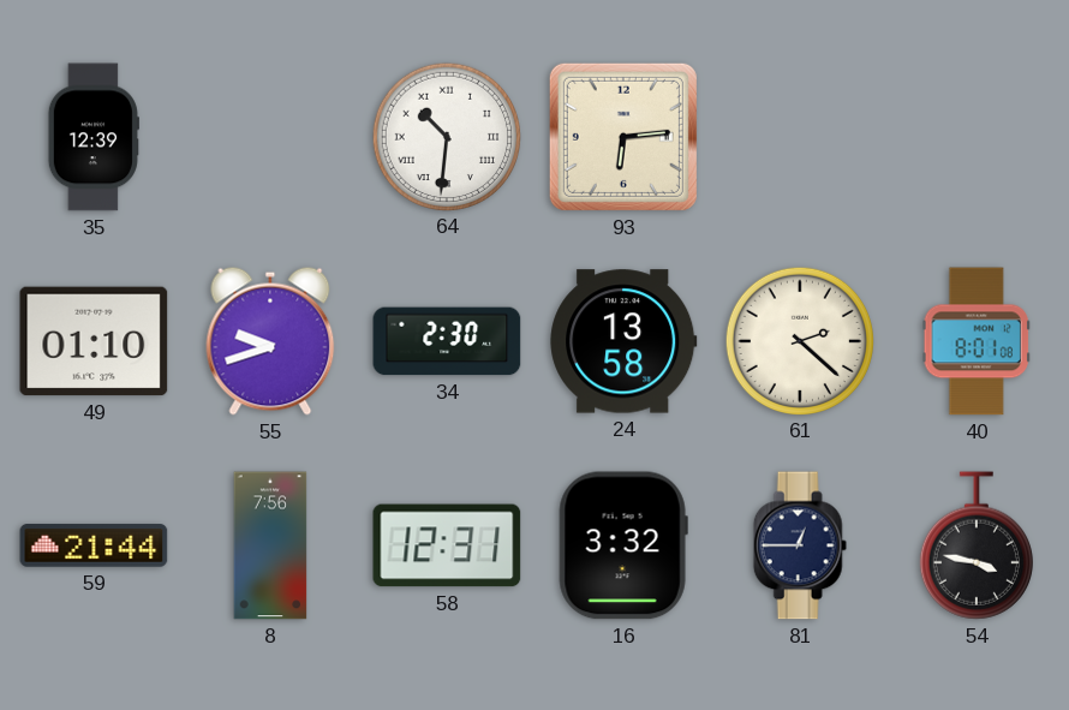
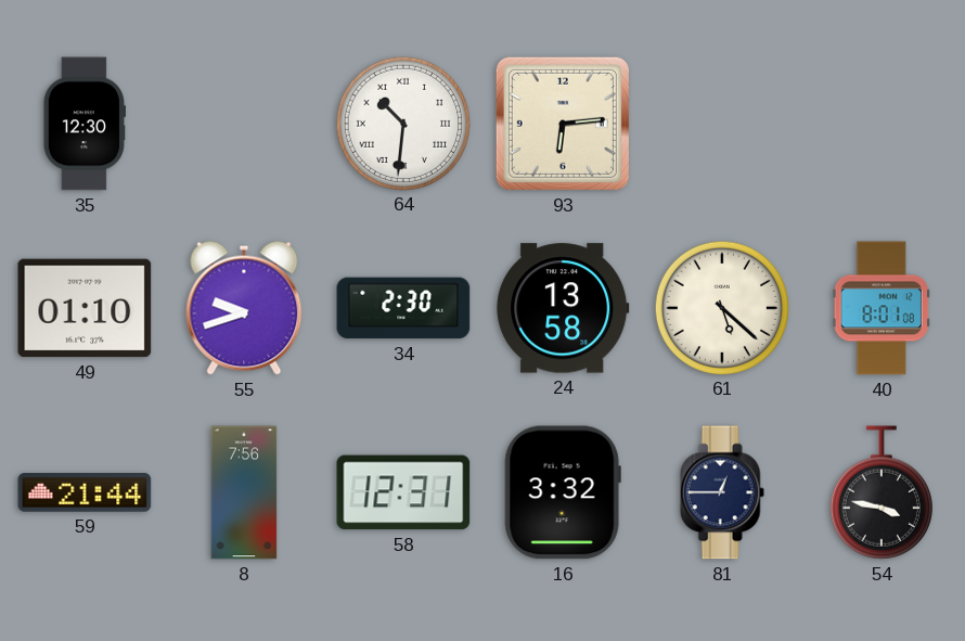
35: 12:39 -> 12:30
61: 2:22 -> 5:22
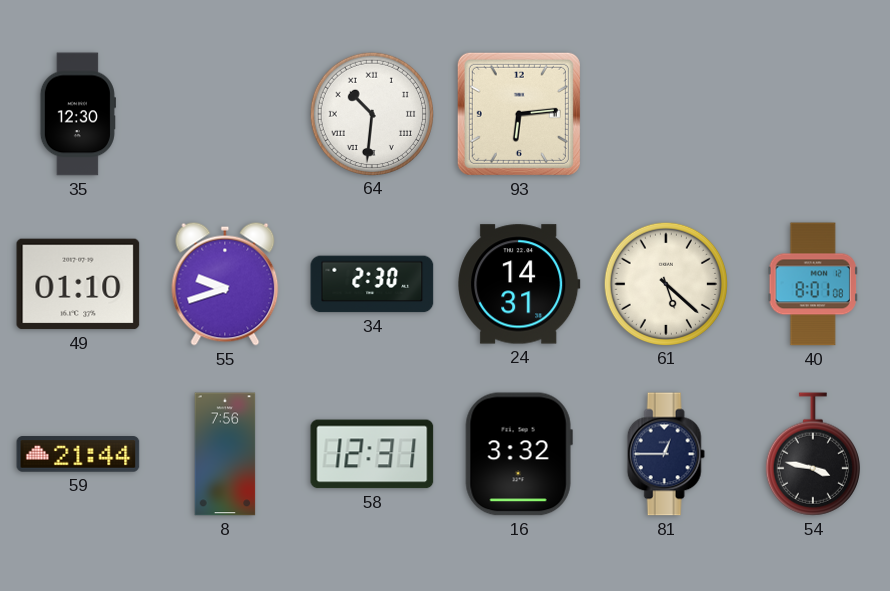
24: 13:58 -> 14:31
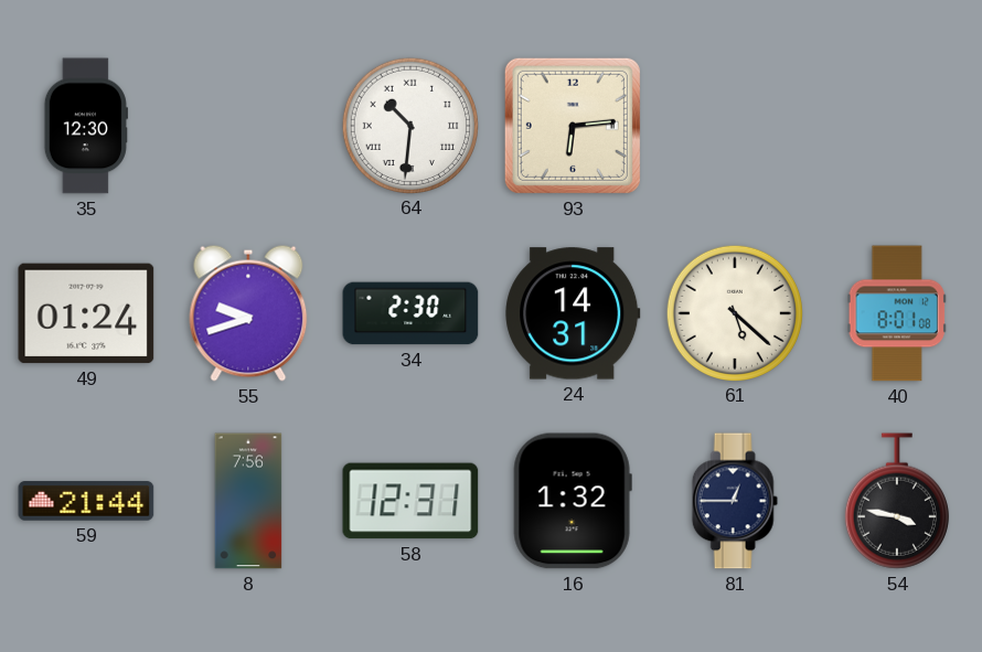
49: 01:10 -> 01:24
16: 3:32 -> 1:32
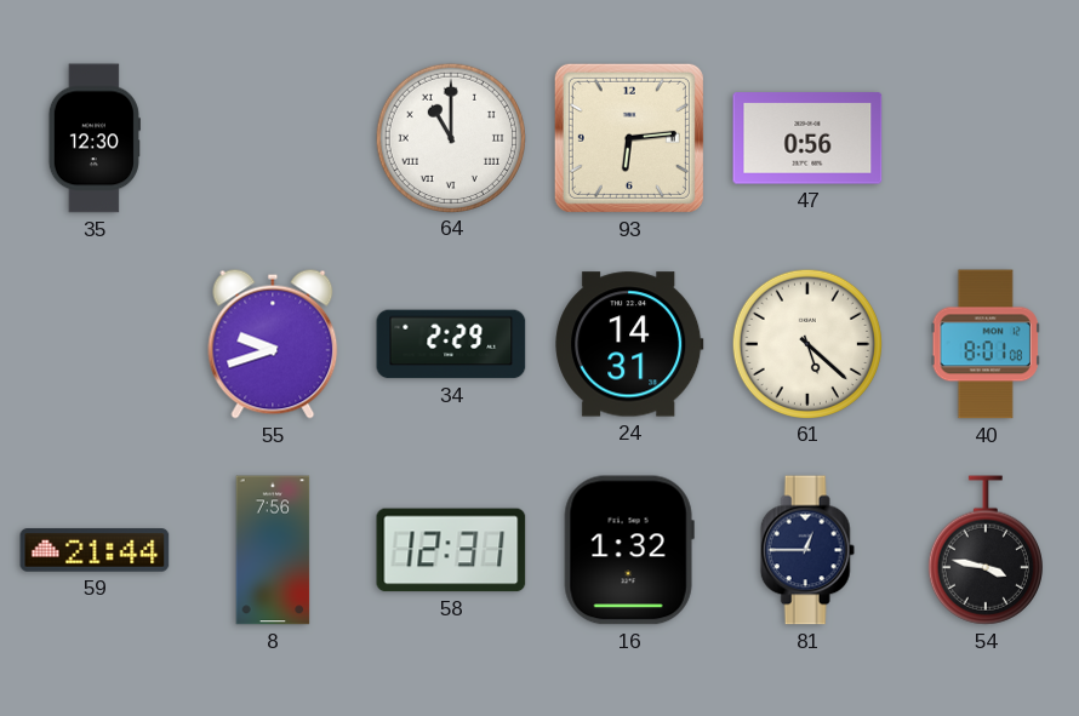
64: 10:31 -> 11:00
47: none -> 0:56
49: 01:24 -> none
34: 2:30 -> 2:29
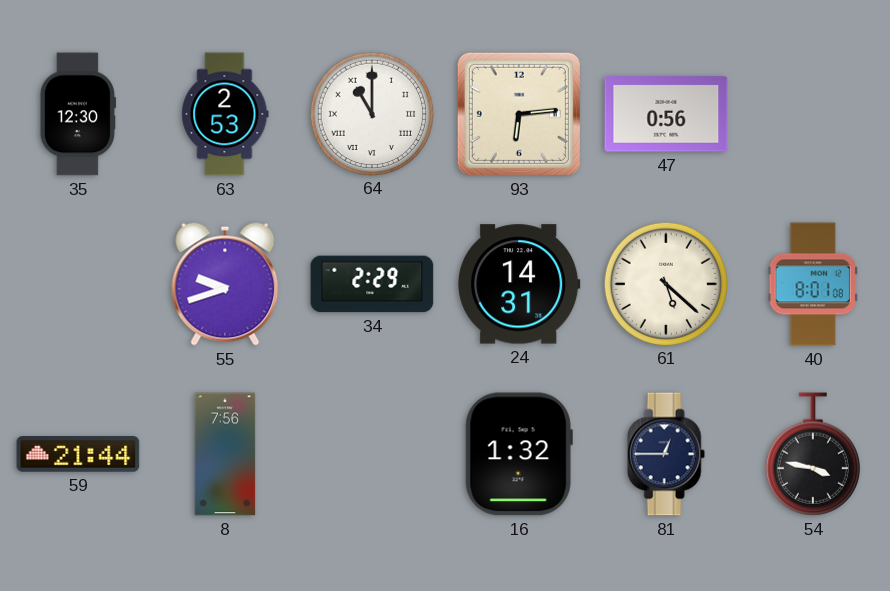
63: none -> 2:53
58: 12:31 -> none
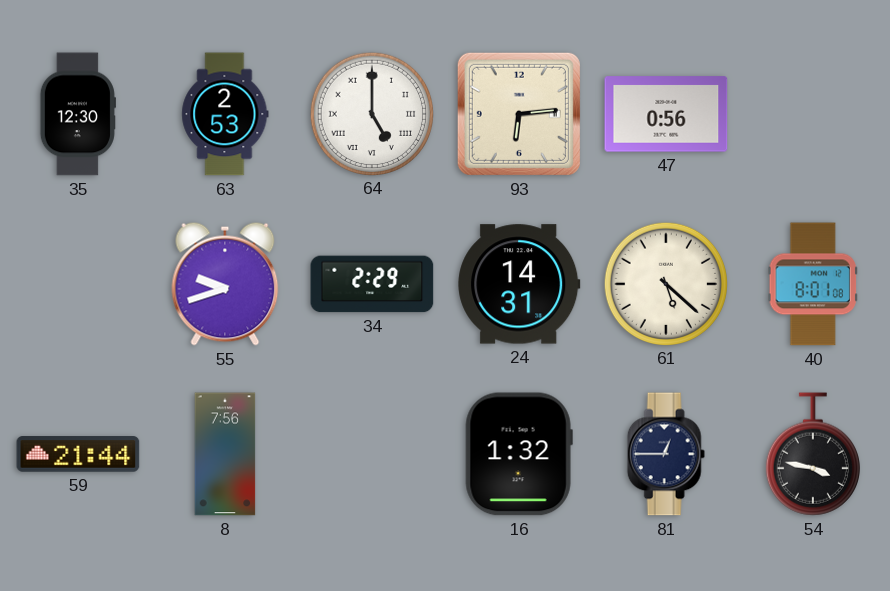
64: 11:00 -> 5:00
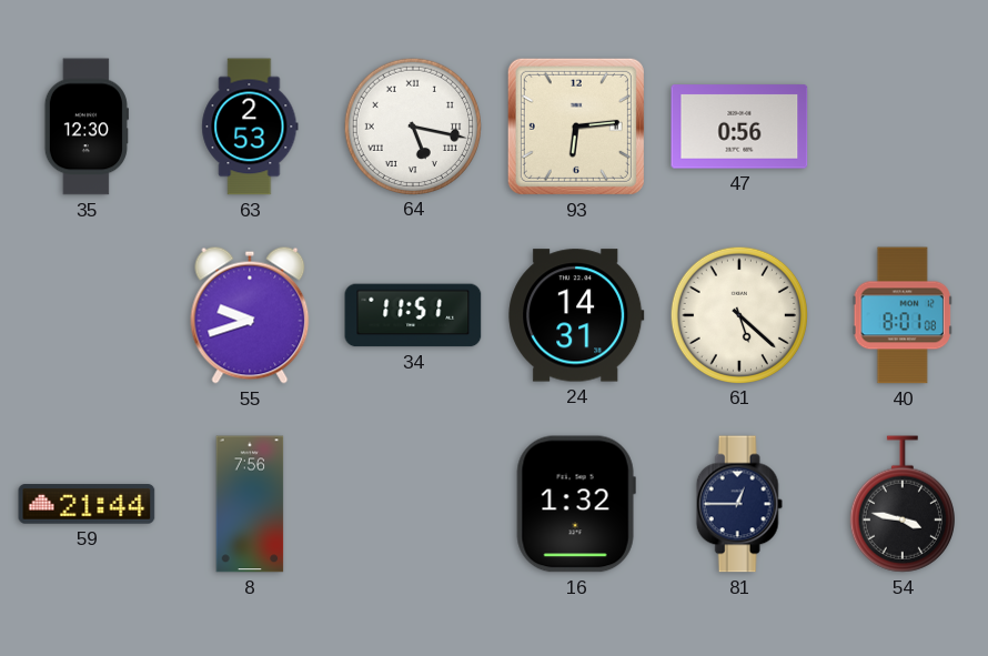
64: 5:00 -> 5:17
34: 2:29 -> 11:51
